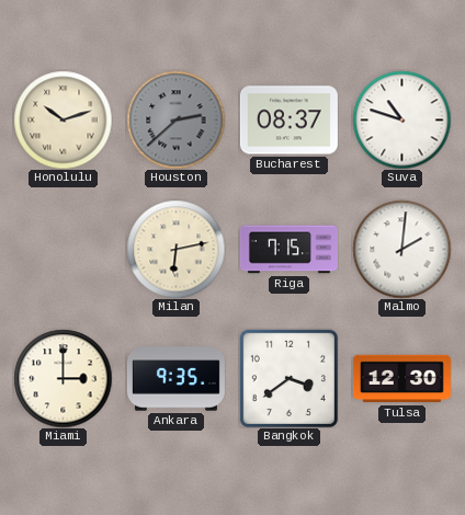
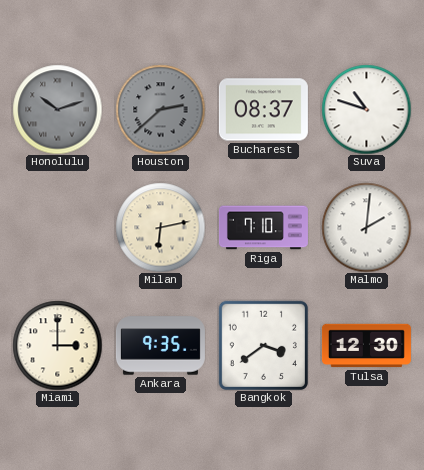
Honolulu dial: cream -> grey
Riga: 7:15 -> 7:10
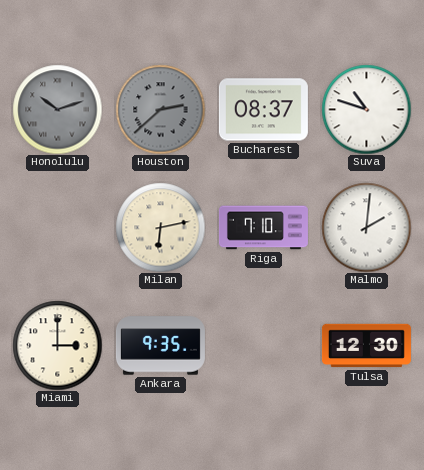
Bangkok: 3:39 -> none
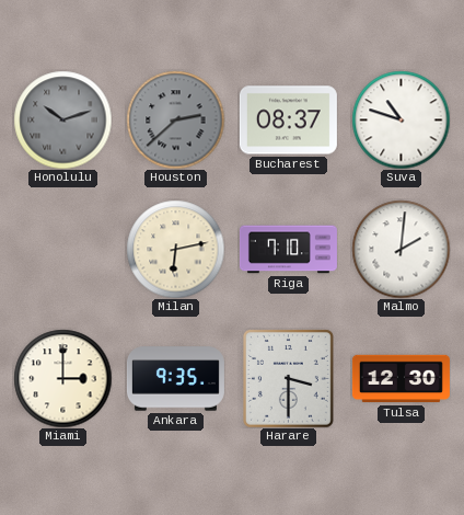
Harare: none -> 3:30
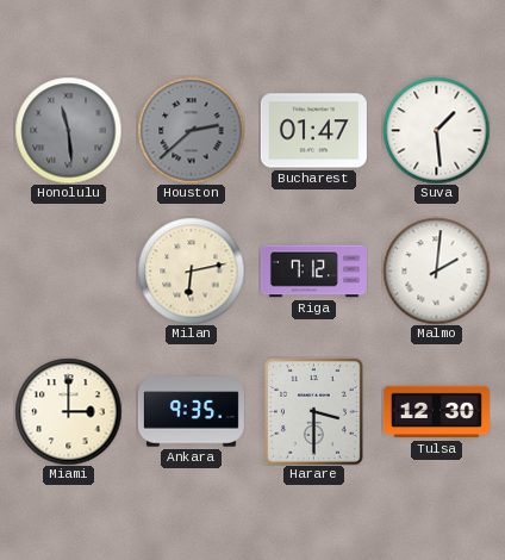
Honolulu: 10:12 -> 11:29
Bucharest: 08:37 -> 01:47
Suva: 10:48 -> 1:29
Riga: 7:10 -> 7:12
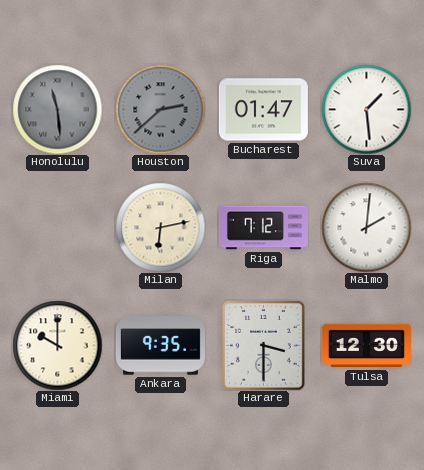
Miami: 3:00 -> 10:00
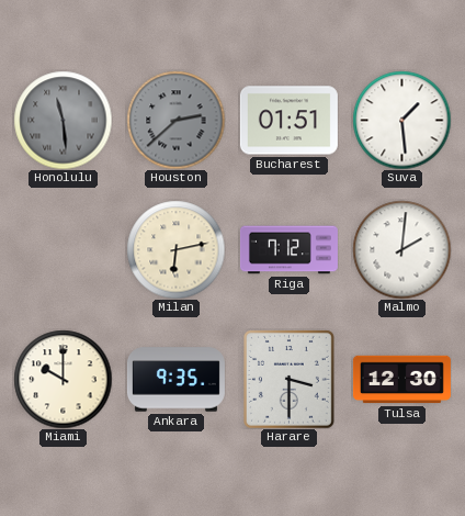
Bucharest: 01:47 -> 01:51
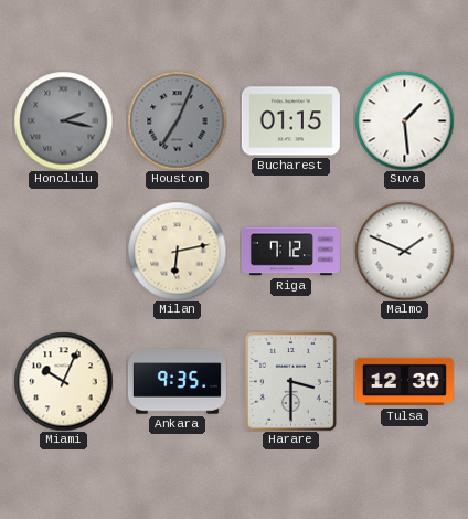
Honolulu: 11:29 -> 2:17
Houston: 2:38 -> 7:04
Bucharest: 01:51 -> 01:15
Malmo: 2:01 -> 1:49
Miami: 10:00 -> 10:04
